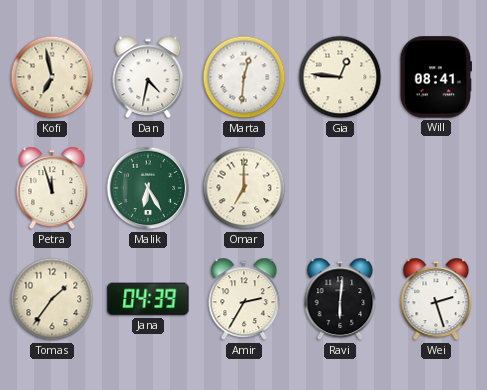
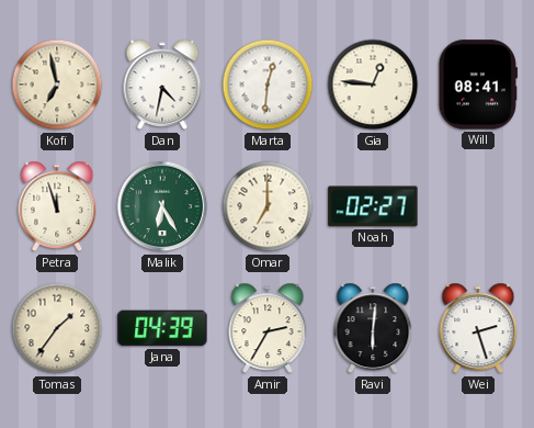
Noah: none -> 02:27
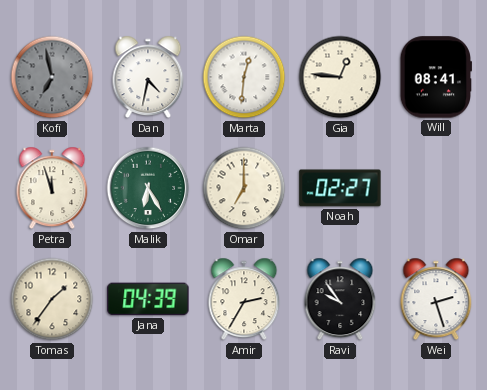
Kofi dial: cream -> grey
Ravi: 6:01 -> 9:54
